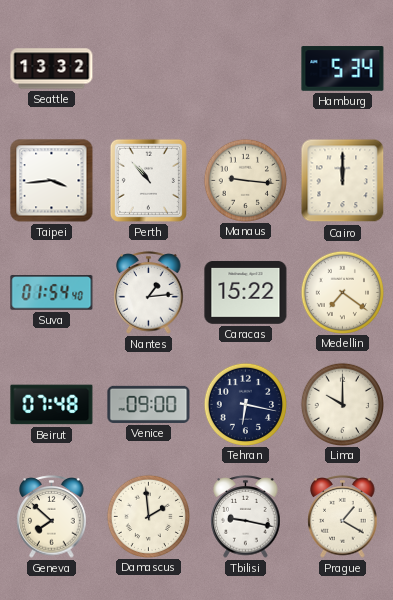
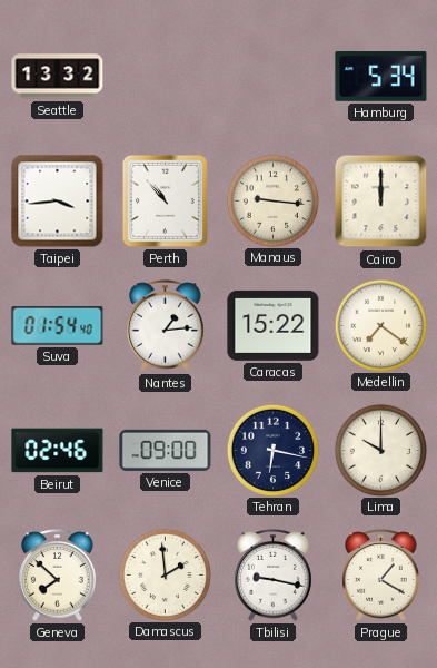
Beirut: 07:48 -> 02:46
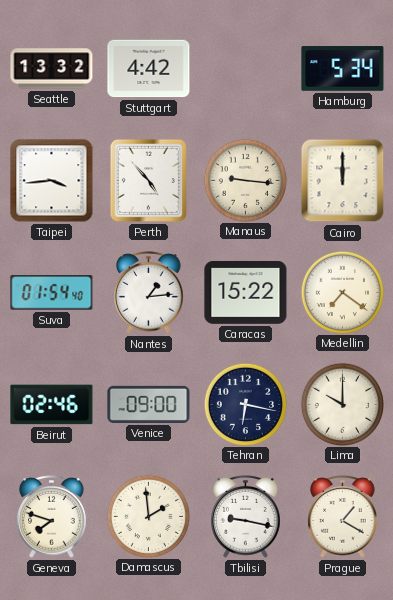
Stuttgart: none -> 4:42
Perth: 10:53 -> 4:53
Geneva: 7:52 -> 7:48
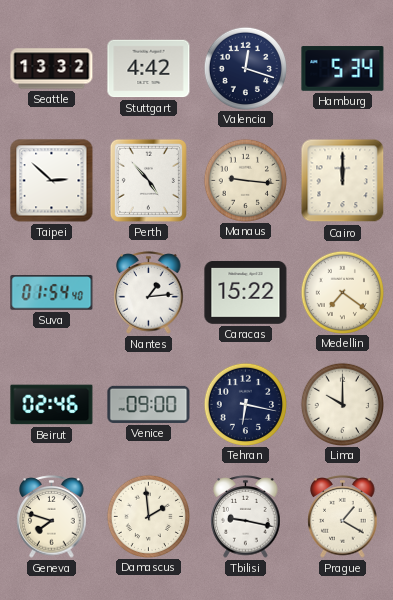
Valencia: none -> 12:18
Taipei: 3:44 -> 2:52
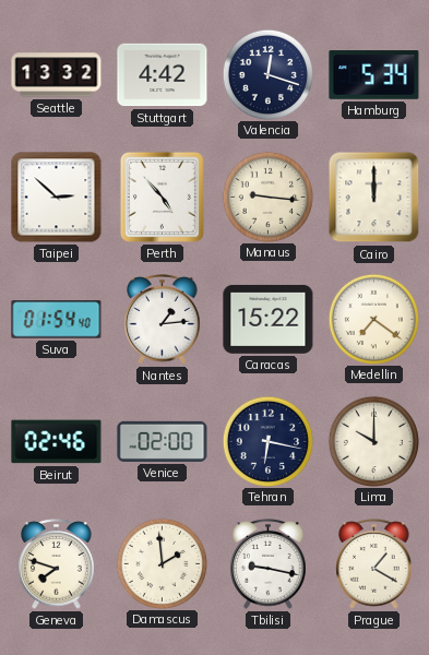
Venice: 09:00 -> 02:00
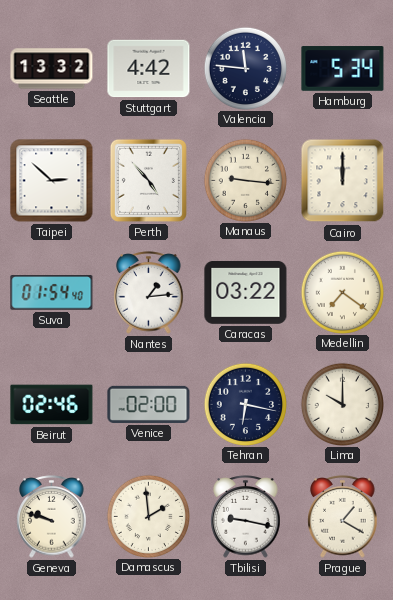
Valencia: 12:18 -> 11:46
Caracas: 15:22 -> 03:22
Geneva: 7:48 -> 9:48
